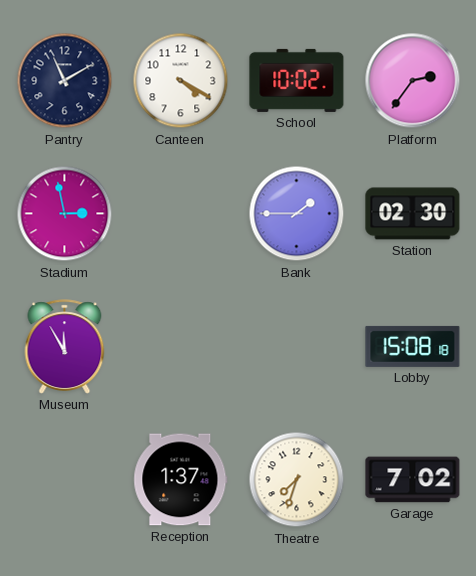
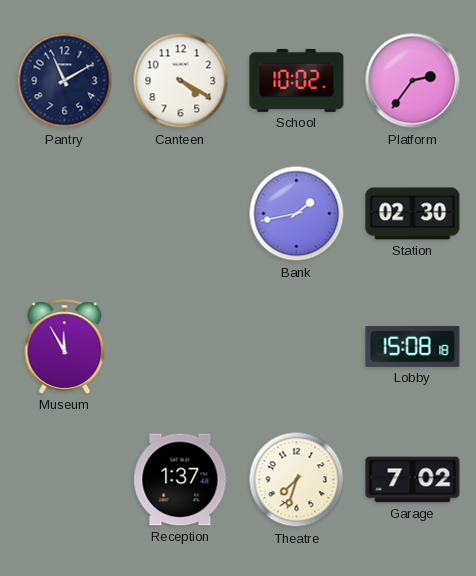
Stadium: 2:58 -> none
Bank: 1:45 -> 1:43
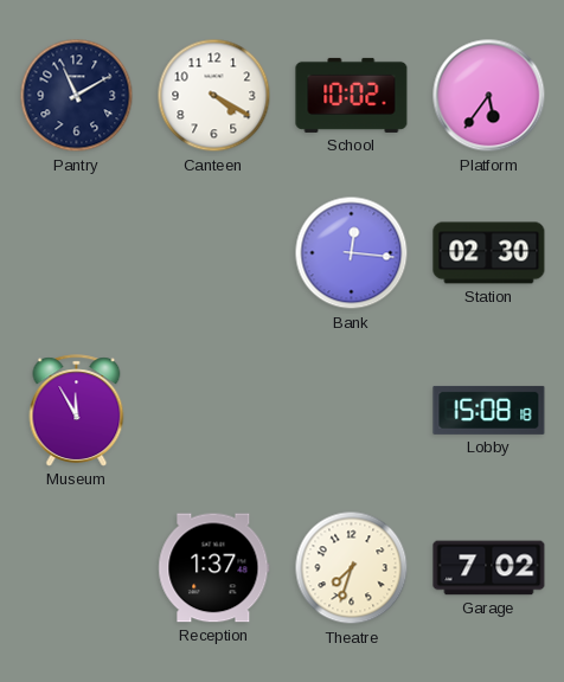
Platform: 2:36 -> 5:36
Bank: 1:43 -> 12:16
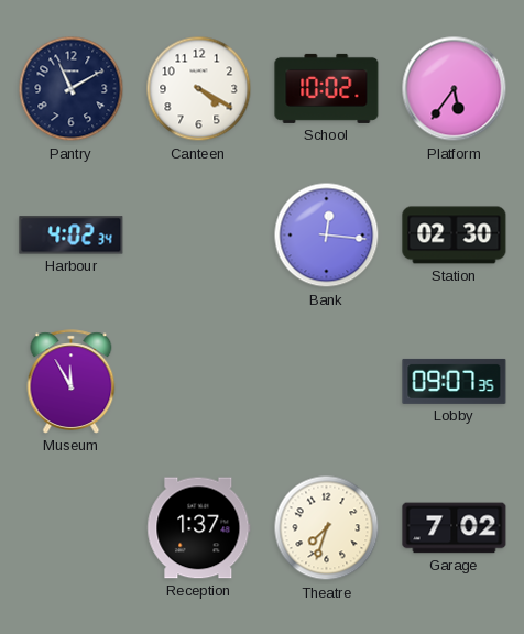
Harbour: none -> 4:02
Lobby: 15:08 -> 09:07
